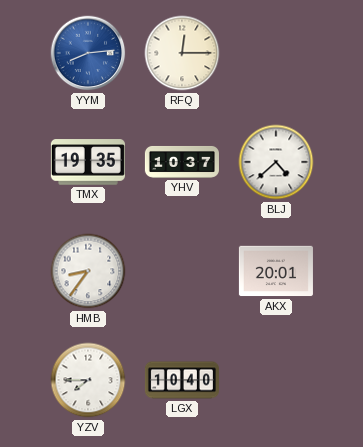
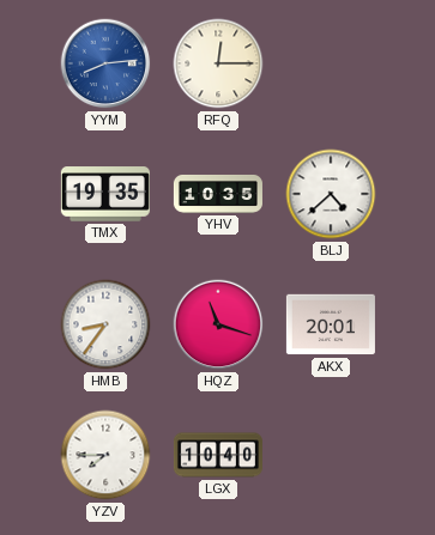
YHV: 10:37 -> 10:35
HQZ: none -> 11:18
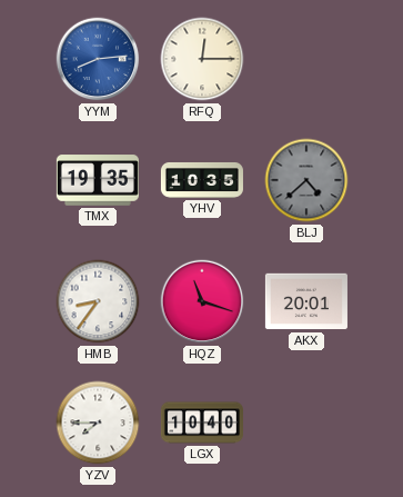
BLJ dial: white -> grey
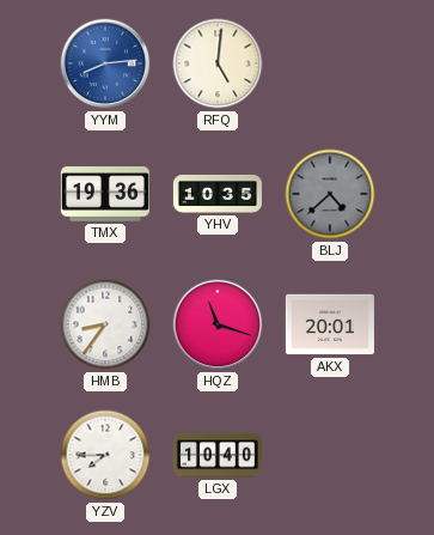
RFQ: 12:15 -> 5:01
TMX: 19:35 -> 19:36
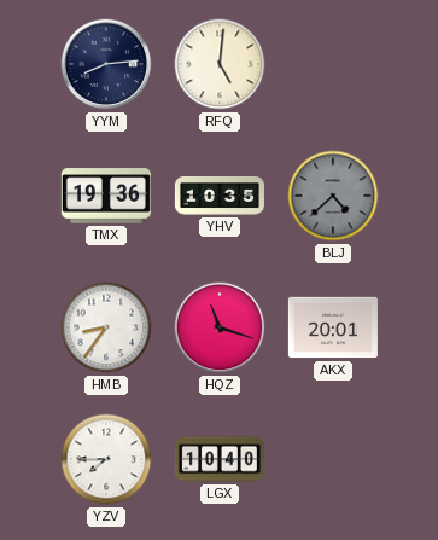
YYM dial: blue -> navy
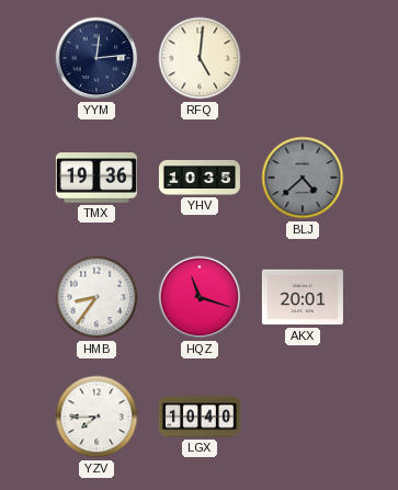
YYM: 8:14 -> 12:14
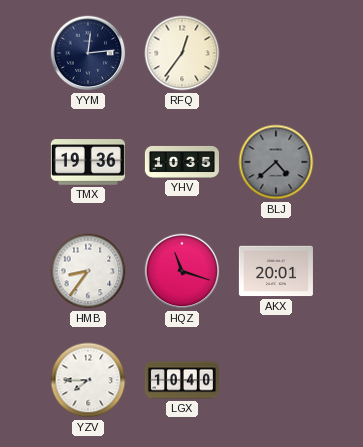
RFQ: 5:01 -> 12:36
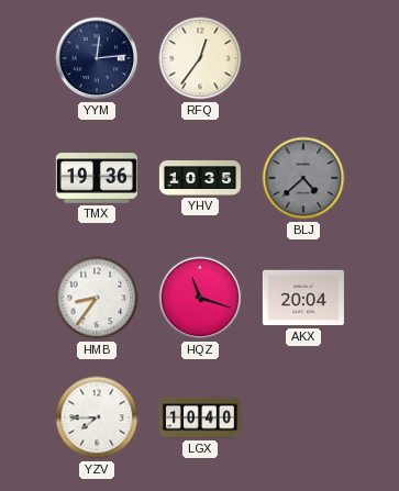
AKX: 20:01 -> 20:04
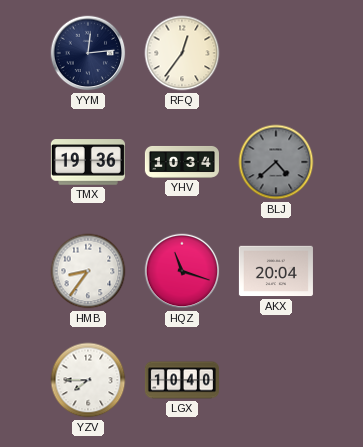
YHV: 10:35 -> 10:34
